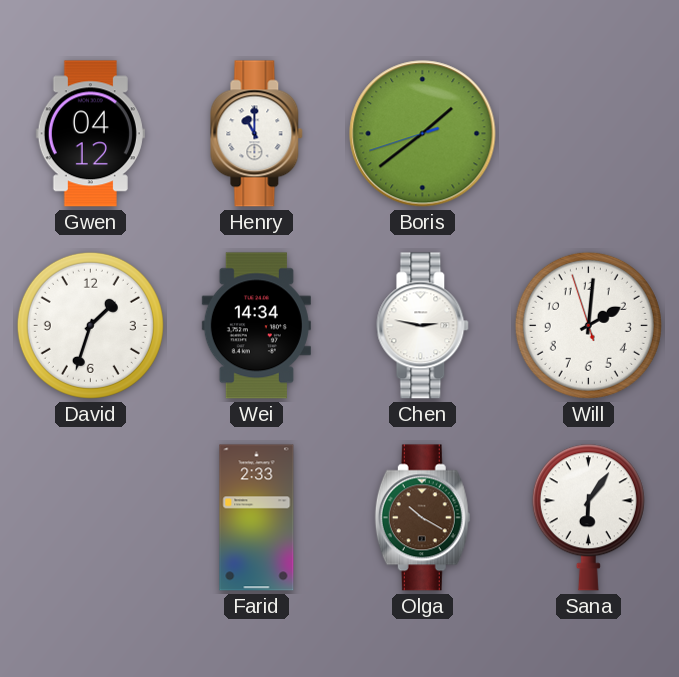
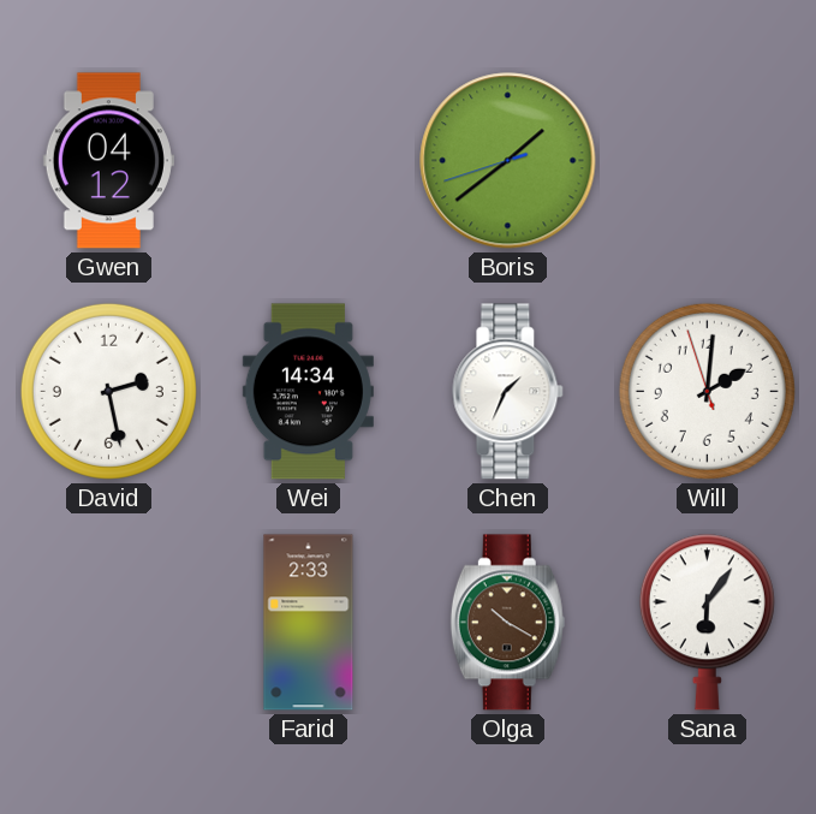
Henry: 11:00 -> none
David: 1:33 -> 2:28
Chen: 2:47 -> 1:34
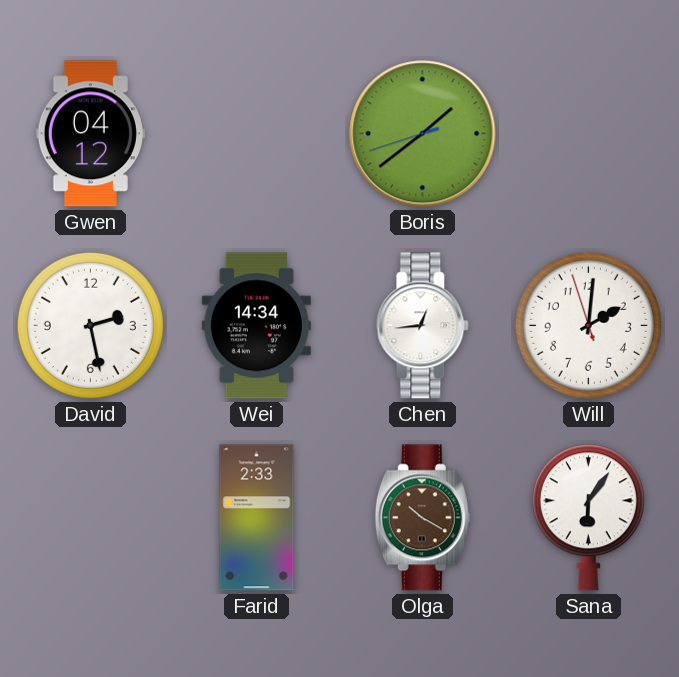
Chen: 1:34 -> 12:44
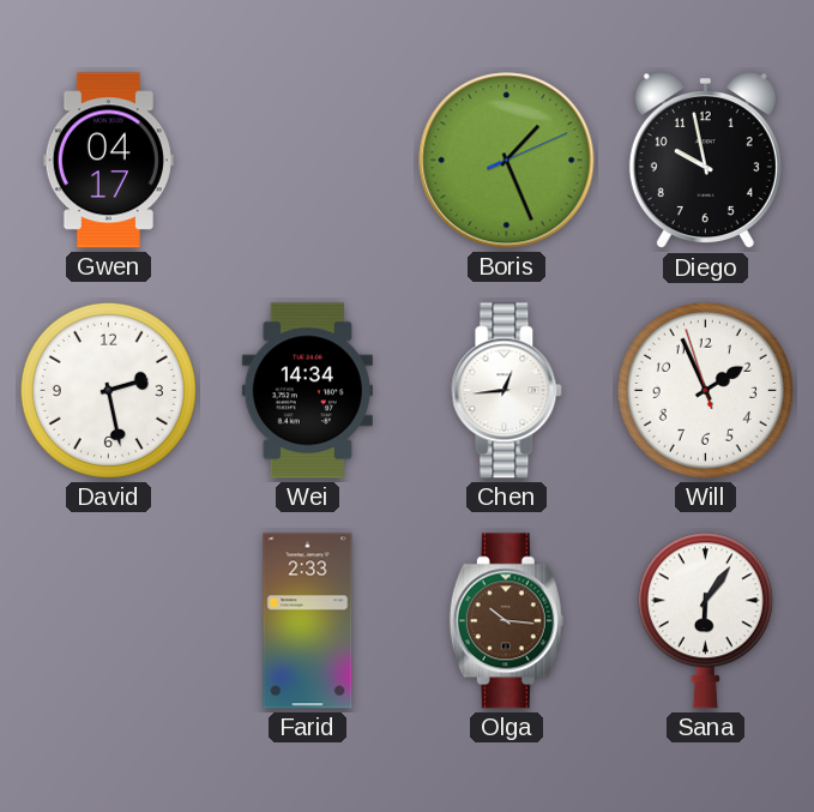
Gwen: 04:12 -> 04:17
Boris: 1:38 -> 1:26
Diego: none -> 9:58
Will: 2:00 -> 1:55
Olga: 10:20 -> 10:16
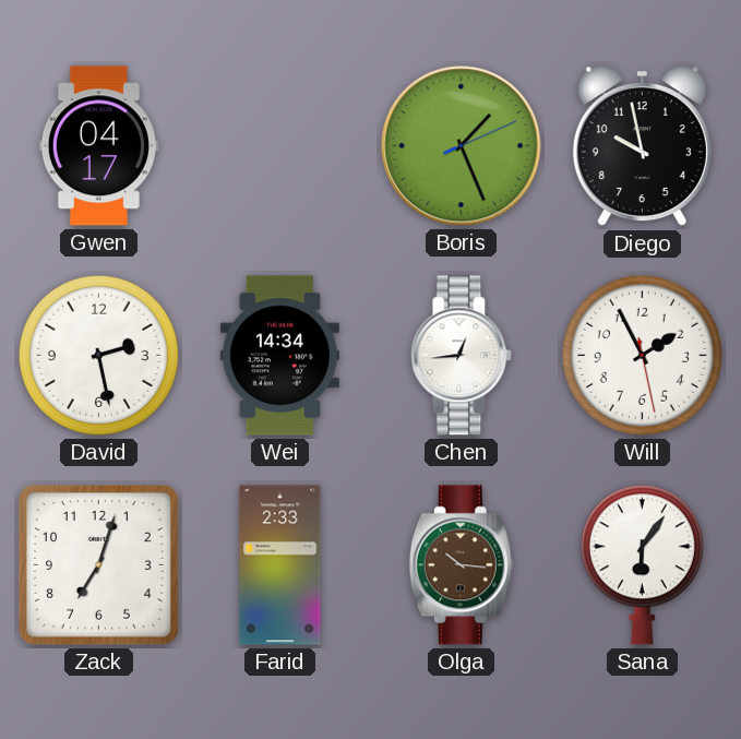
Will: 1:55:57 -> 1:55:28
Zack: none -> 7:03
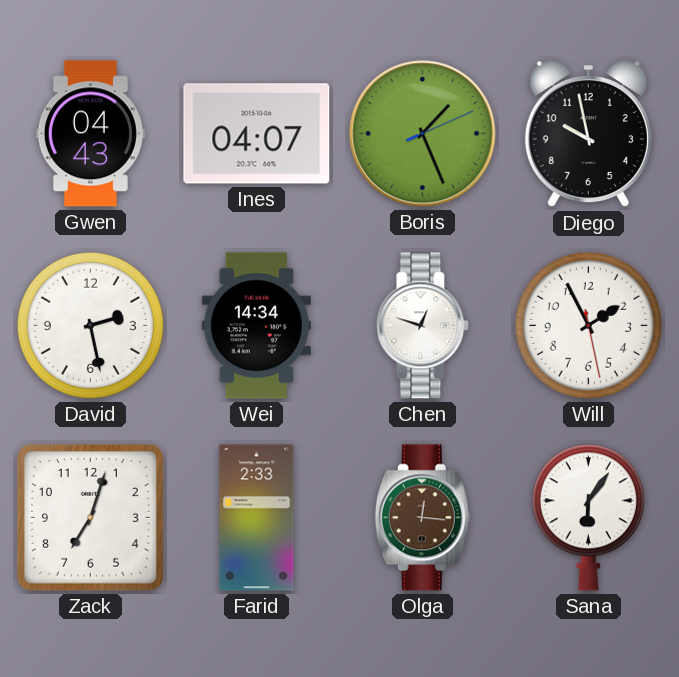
Gwen: 04:17 -> 04:43
Ines: none -> 04:07
Chen: 12:44 -> 12:48
Olga: 10:16 -> 12:16
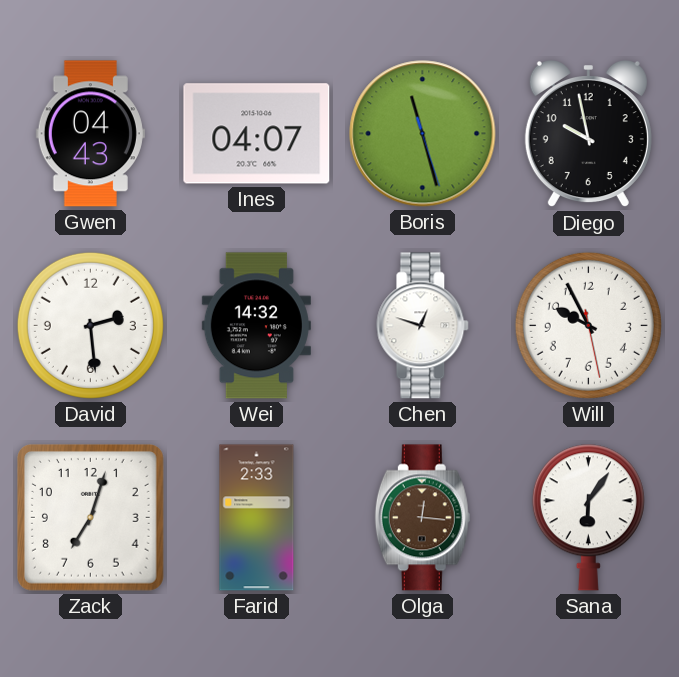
Boris: 1:26 -> 11:27
David: 2:28 -> 2:29
Wei: 14:34 -> 14:32
Will: 1:55 -> 9:55
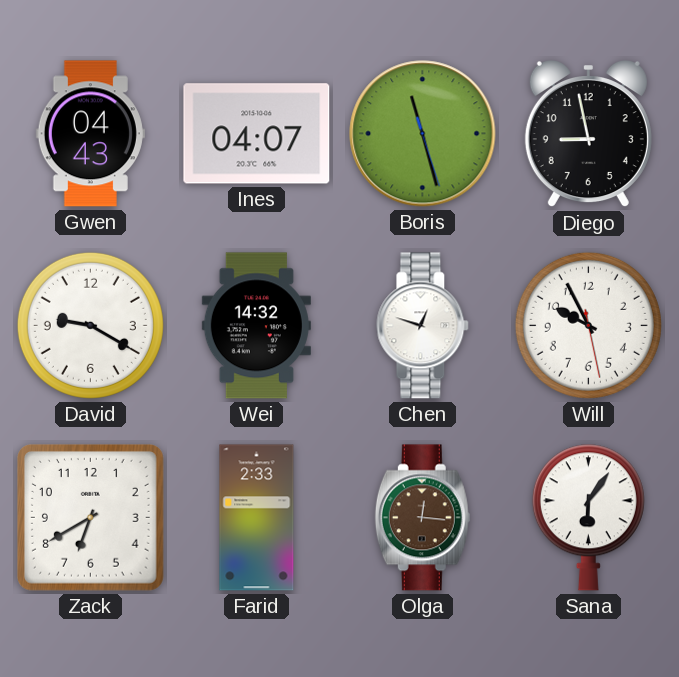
Diego: 9:58 -> 8:58
David: 2:29 -> 9:20
Zack: 7:03 -> 6:40
